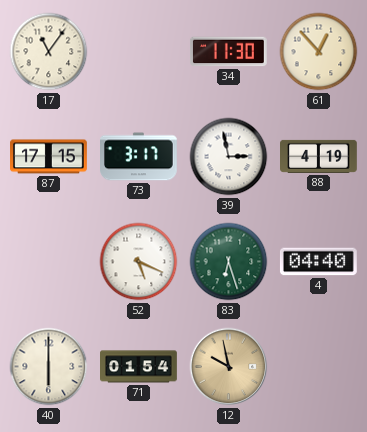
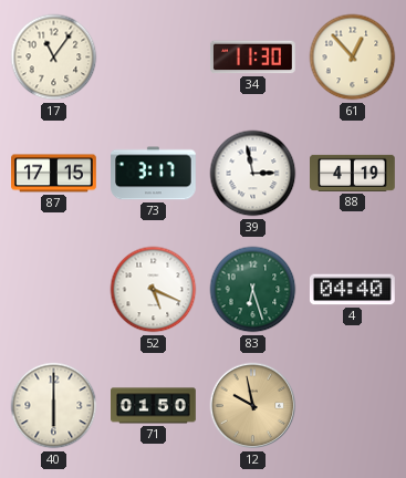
71: 01:54 -> 01:50
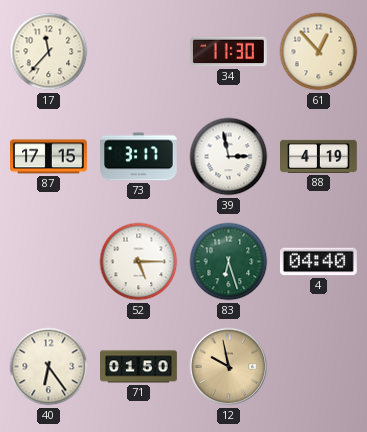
17: 11:06 -> 11:37
52: 5:19 -> 5:15
40: 6:00 -> 6:24
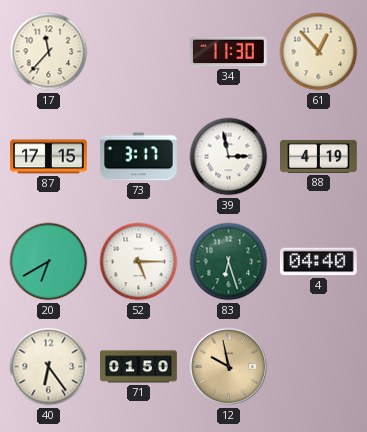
20: none -> 6:40
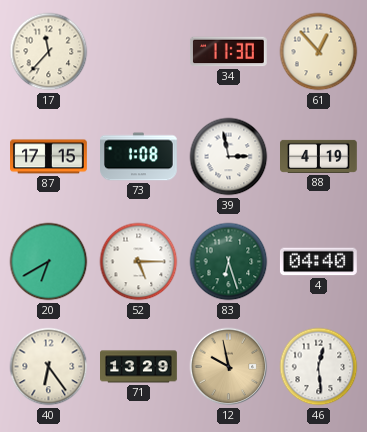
73: 3:17 -> 1:08
71: 01:50 -> 13:29
46: none -> 12:29
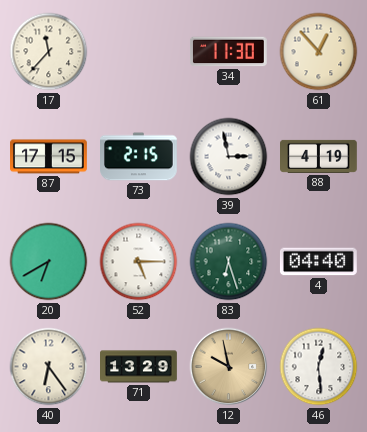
73: 1:08 -> 2:15
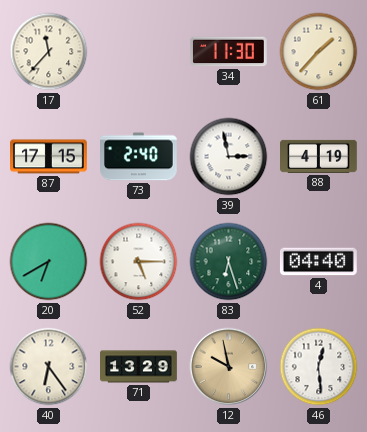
61: 12:53 -> 1:37
73: 2:15 -> 2:40
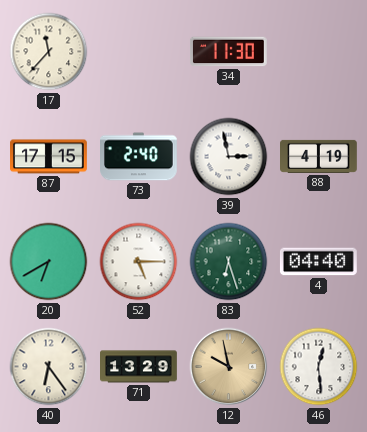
61: 1:37 -> none
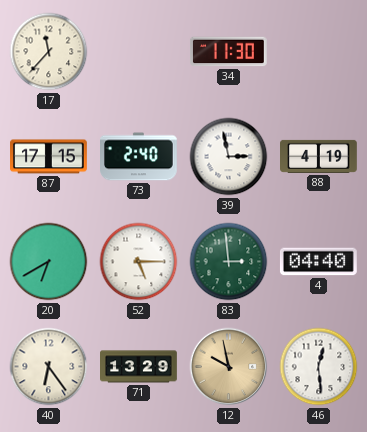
83: 6:27 -> 2:59
